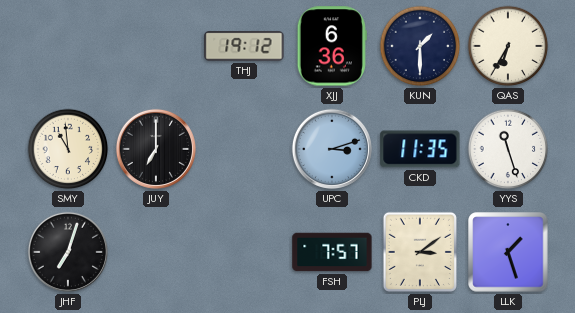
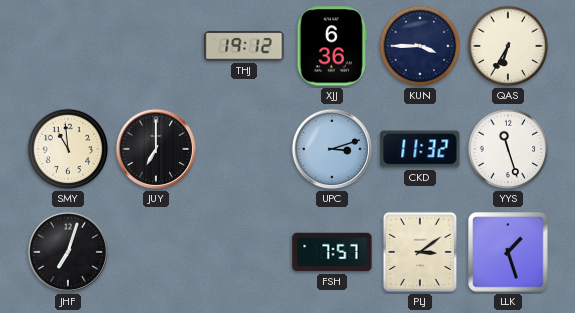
KUN: 1:30 -> 3:45
CKD: 11:35 -> 11:32
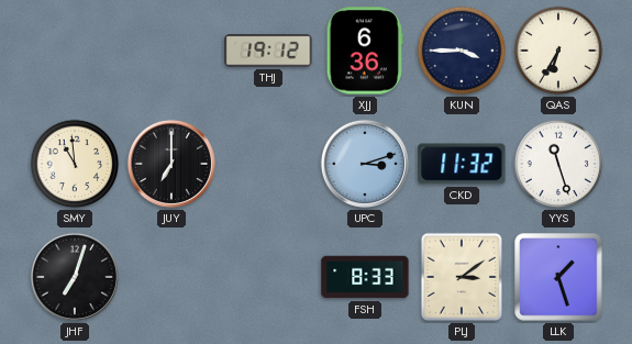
FSH: 7:57 -> 8:33
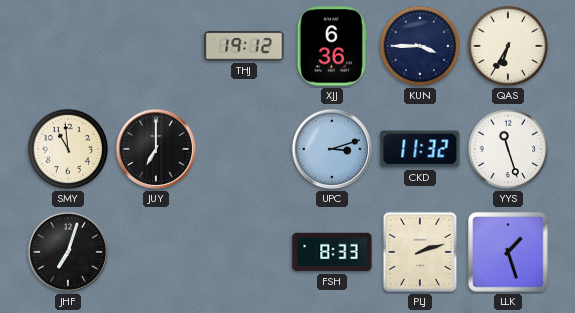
PLJ: 3:09 -> 2:12
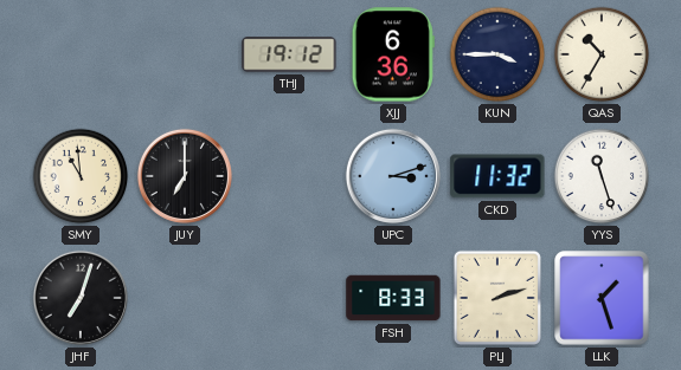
QAS: 6:35 -> 10:35
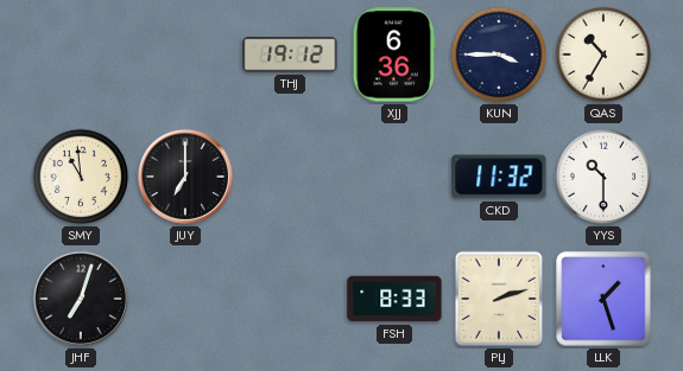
UPC: 3:12 -> none
YYS: 11:27 -> 10:30
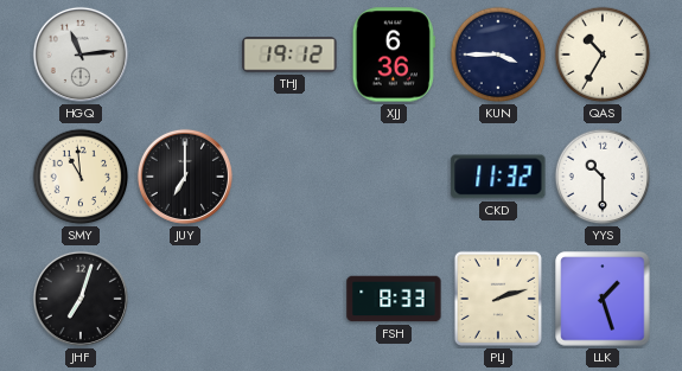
HGQ: none -> 11:14
